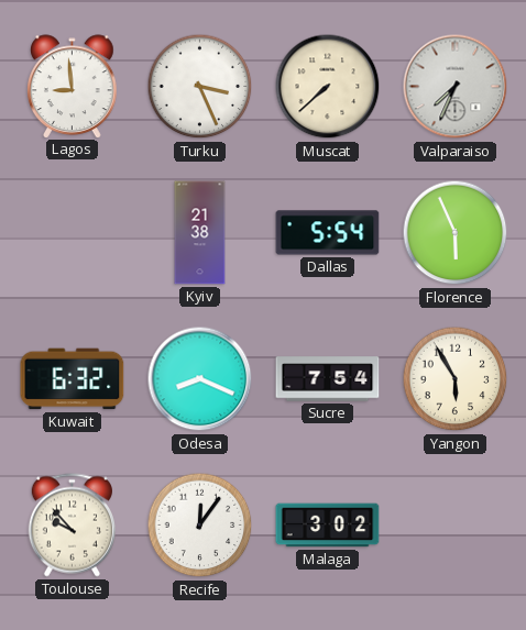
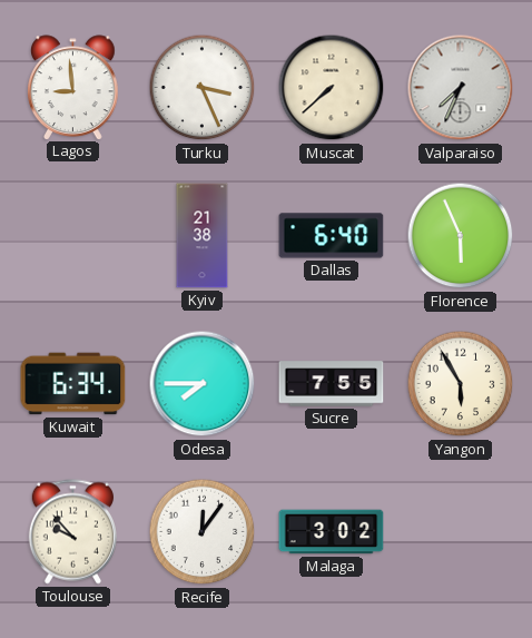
Dallas: 5:54 -> 6:40
Kuwait: 6:32 -> 6:34
Odesa: 8:19 -> 7:45
Sucre: 7:54 -> 7:55
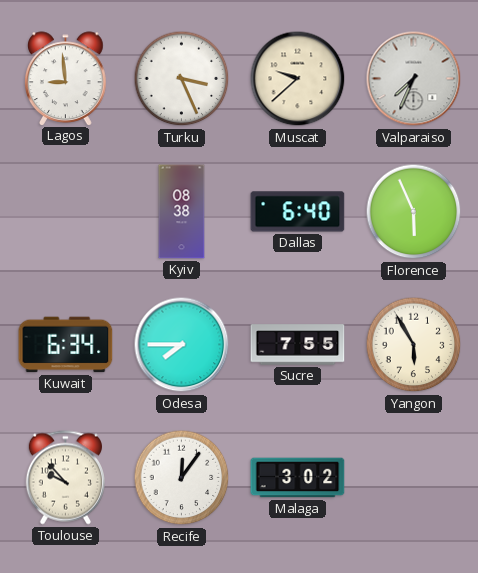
Muscat: 7:38 -> 9:38
Kyiv: 21:38 -> 08:38
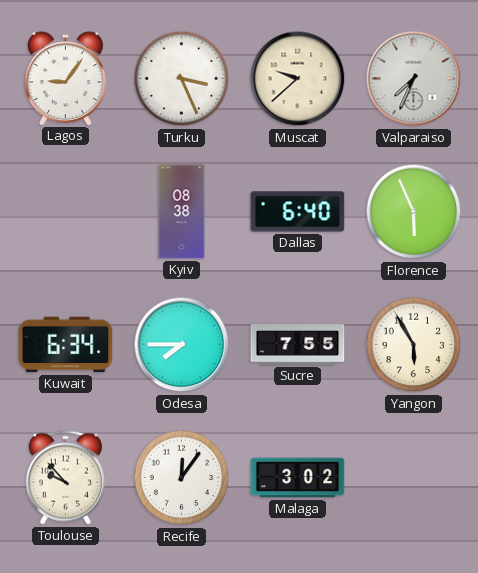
Lagos: 8:59 -> 9:06
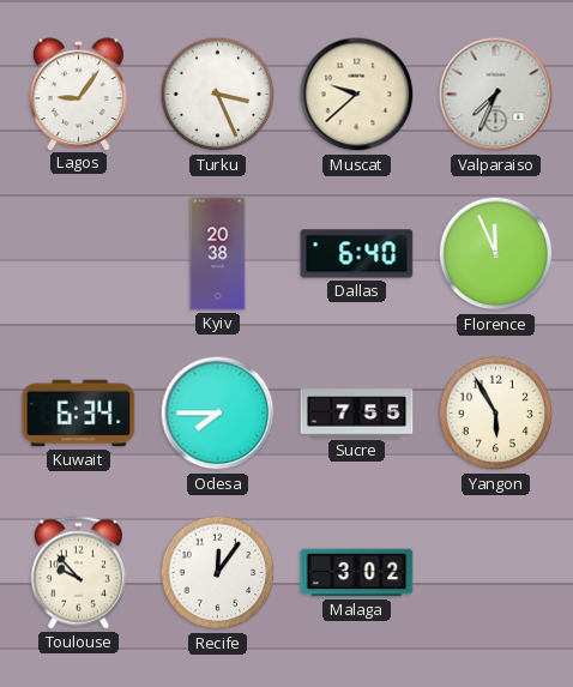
Kyiv: 08:38 -> 20:38
Florence: 5:56 -> 11:56
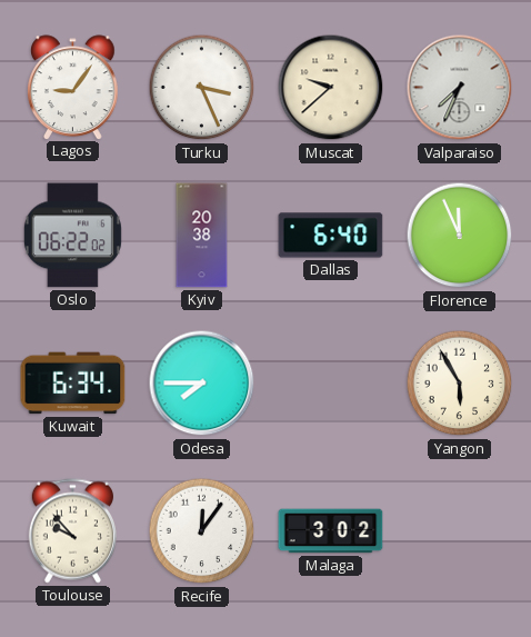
Oslo: none -> 06:22
Sucre: 7:55 -> none
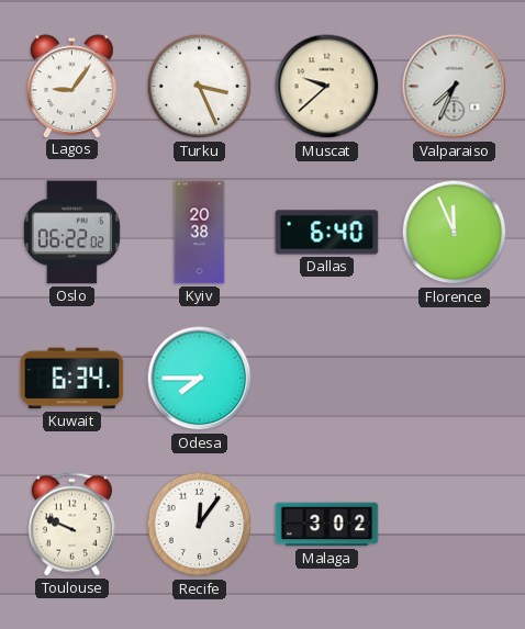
Yangon: 5:55 -> none
Toulouse: 9:53 -> 9:49
